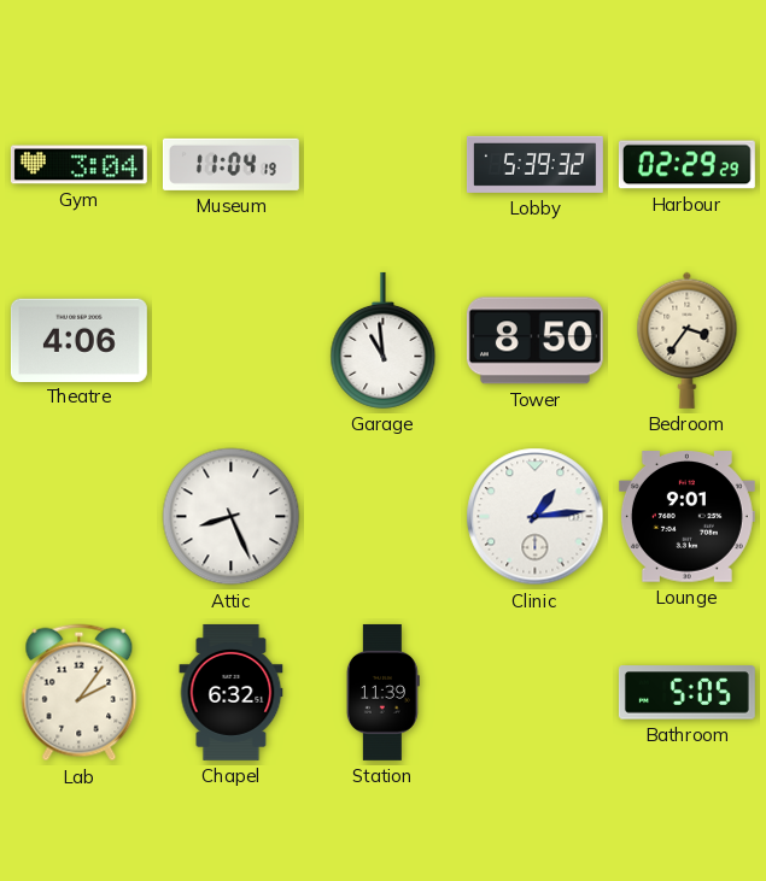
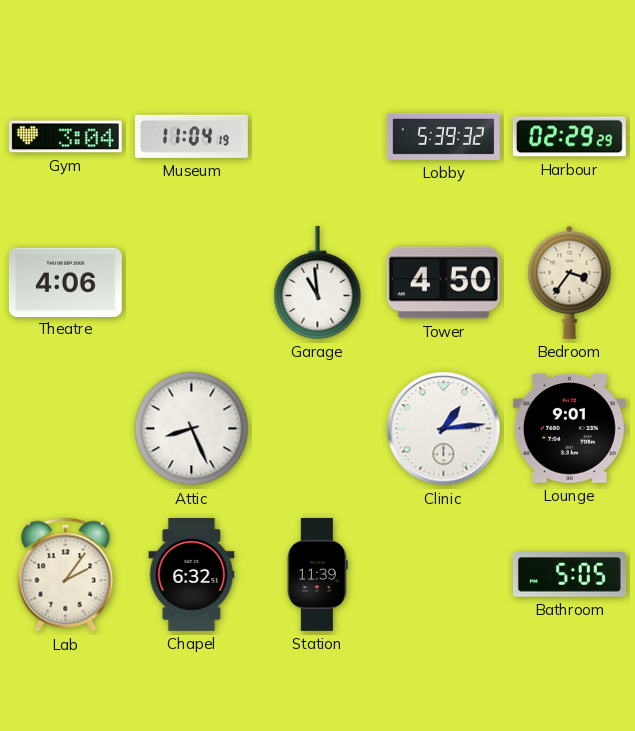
Tower: 8:50 -> 4:50
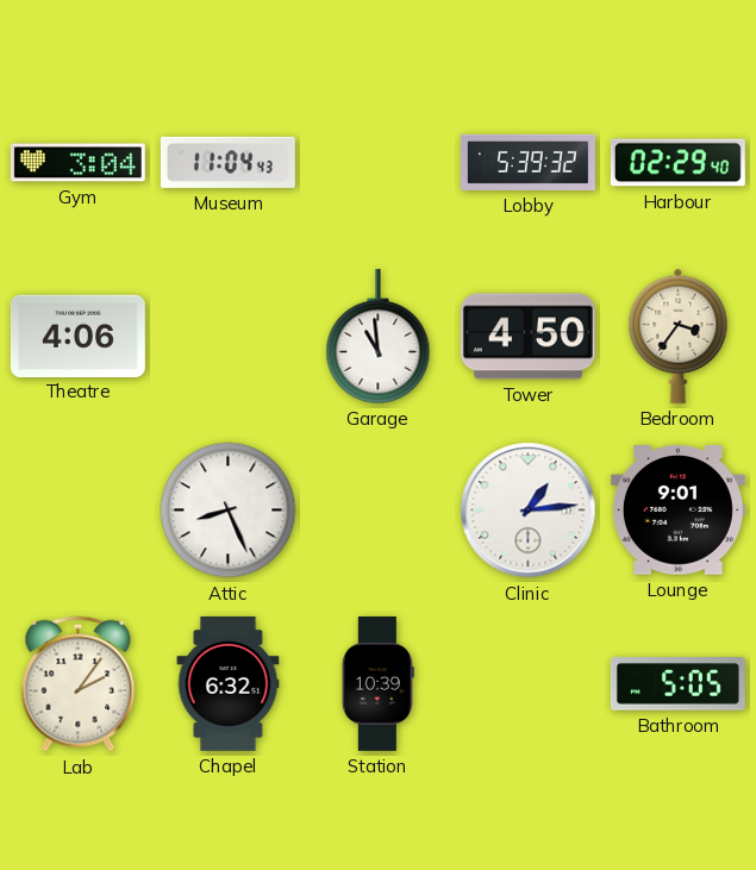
Museum: 11:04:19 -> 11:04:43
Harbour: 02:29:29 -> 02:29:40
Station: 11:39 -> 10:39
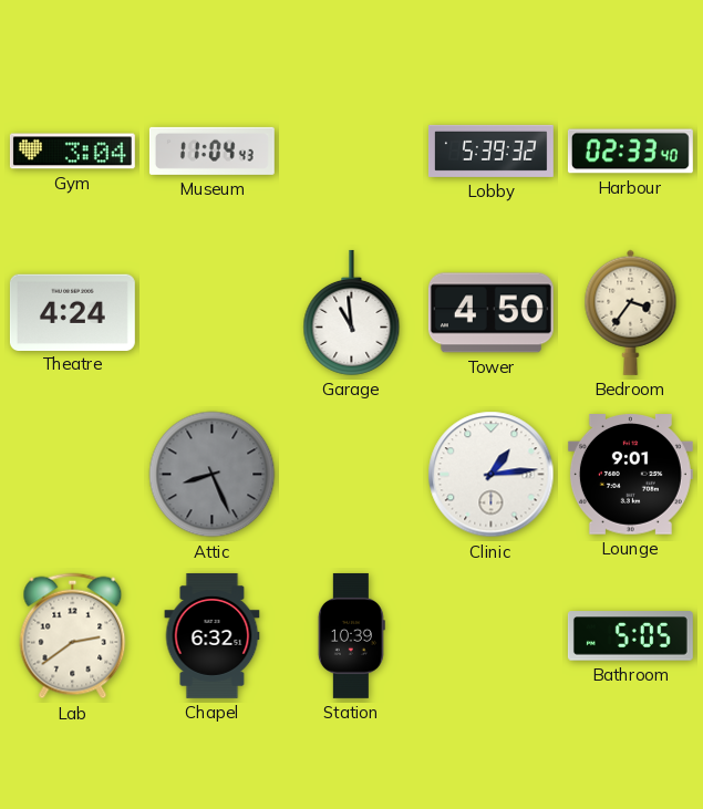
Harbour: 02:29 -> 02:33
Theatre: 4:06 -> 4:24
Attic dial: white -> grey
Lab: 2:06 -> 2:39
